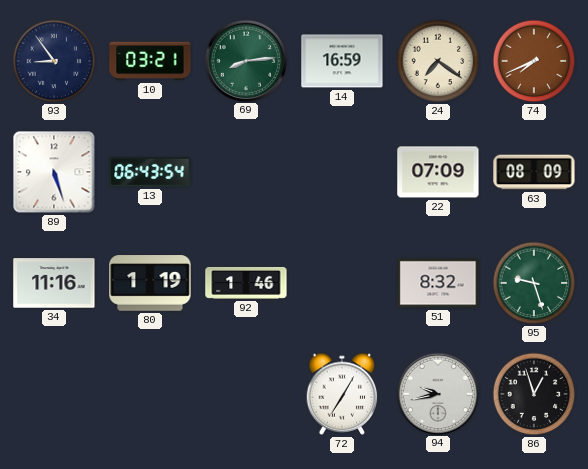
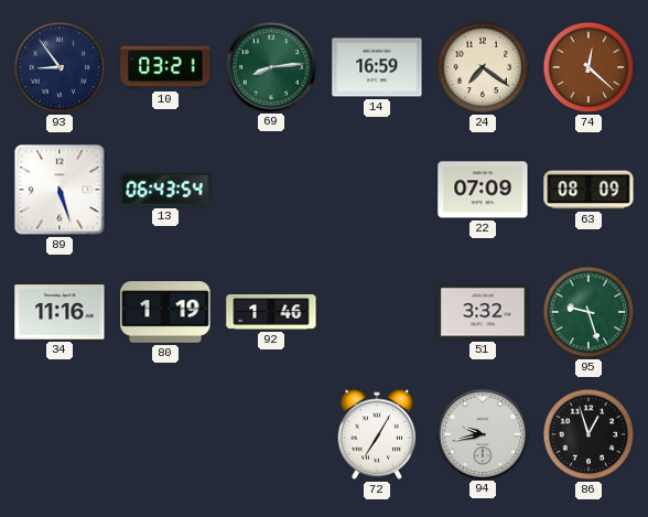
74: 7:41 -> 12:22
51: 8:32 -> 3:32
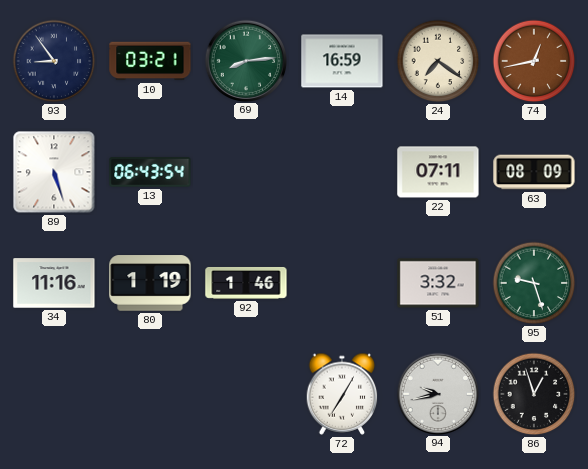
74: 12:22 -> 12:43
22: 07:09 -> 07:11
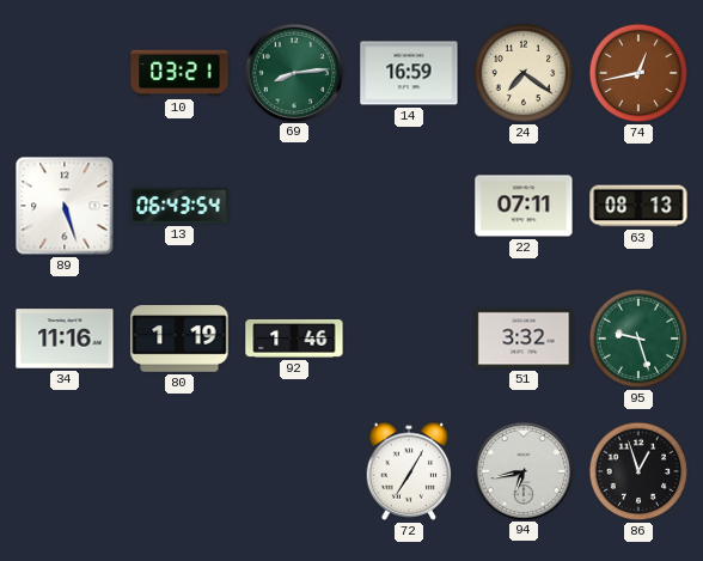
93: 8:54 -> none
63: 08:09 -> 08:13
94: 9:43 -> 6:43
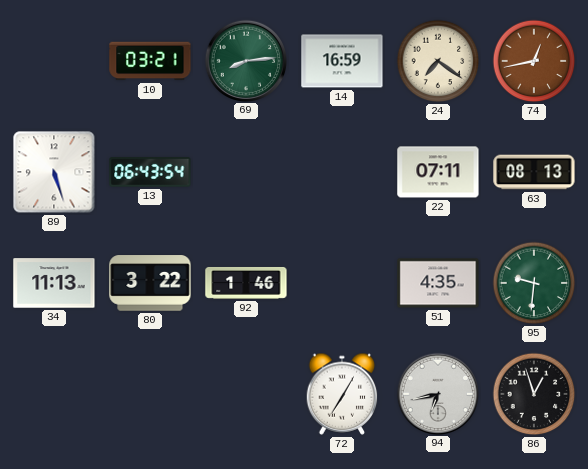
34: 11:16 -> 11:13
80: 1:19 -> 3:22
51: 3:32 -> 4:35
95: 9:27 -> 9:31
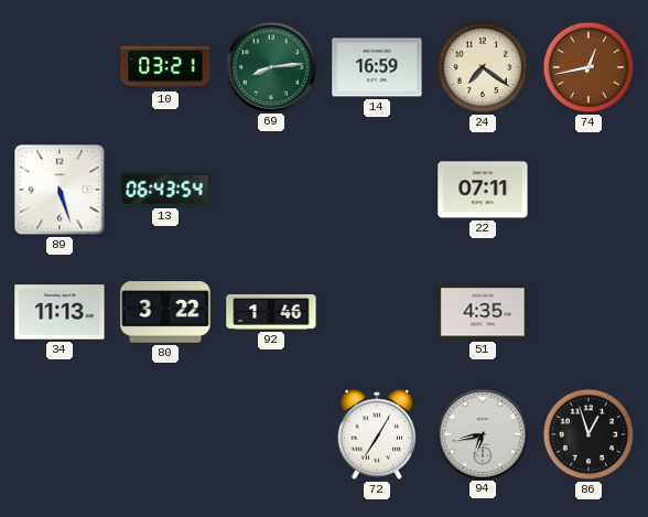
63: 08:13 -> none
95: 9:31 -> none
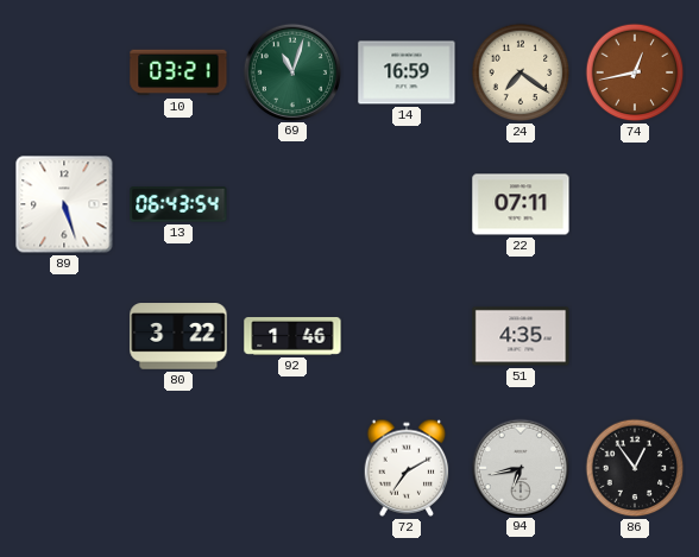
69: 8:14 -> 11:03
34: 11:13 -> none
72: 7:05 -> 7:10
86: 12:57 -> 12:54
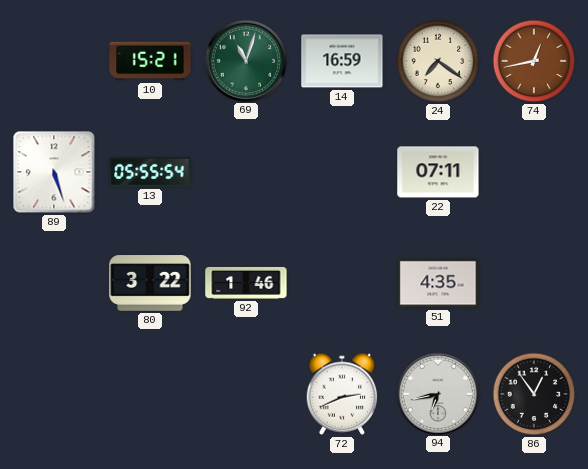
10: 03:21 -> 15:21
13: 06:43 -> 05:55
72: 7:10 -> 2:41
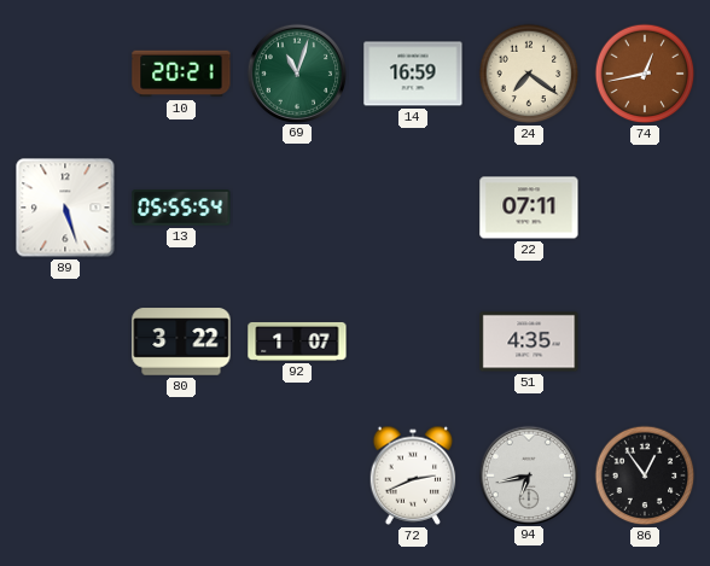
10: 15:21 -> 20:21
92: 1:46 -> 1:07
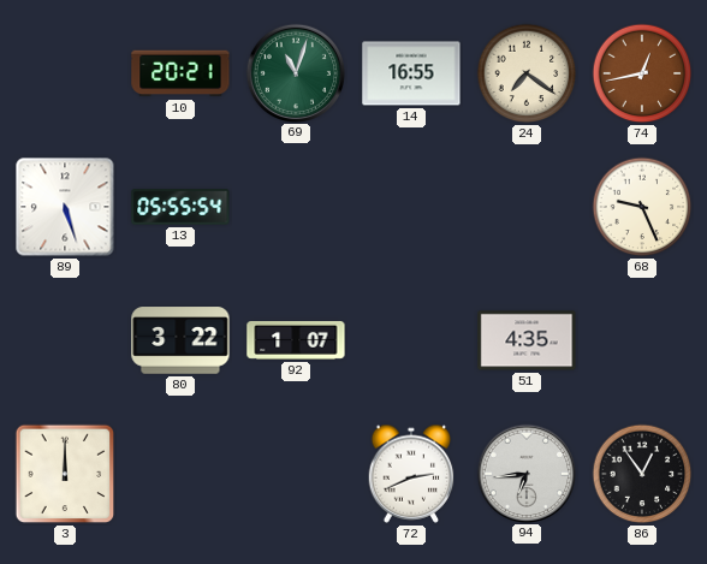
14: 16:59 -> 16:55
22: 07:11 -> none
68: none -> 9:26
3: none -> 12:00
94: 6:43 -> 6:44
